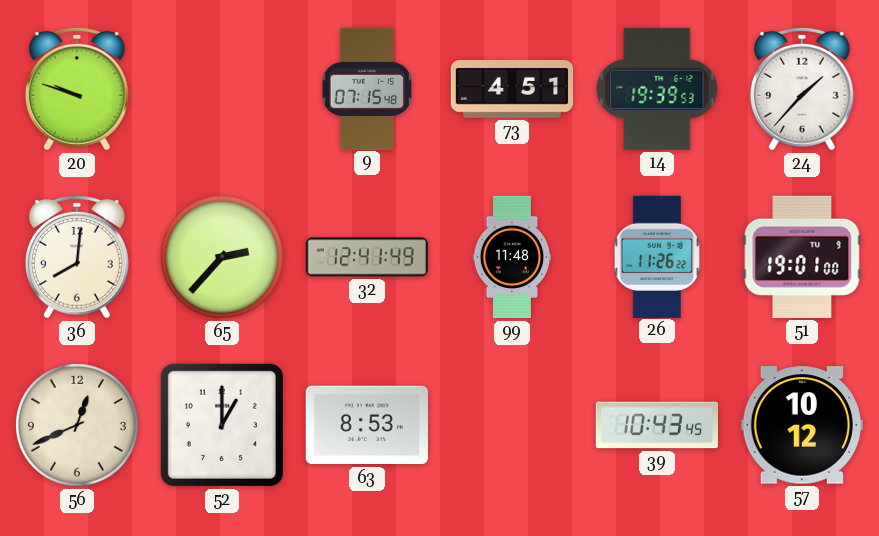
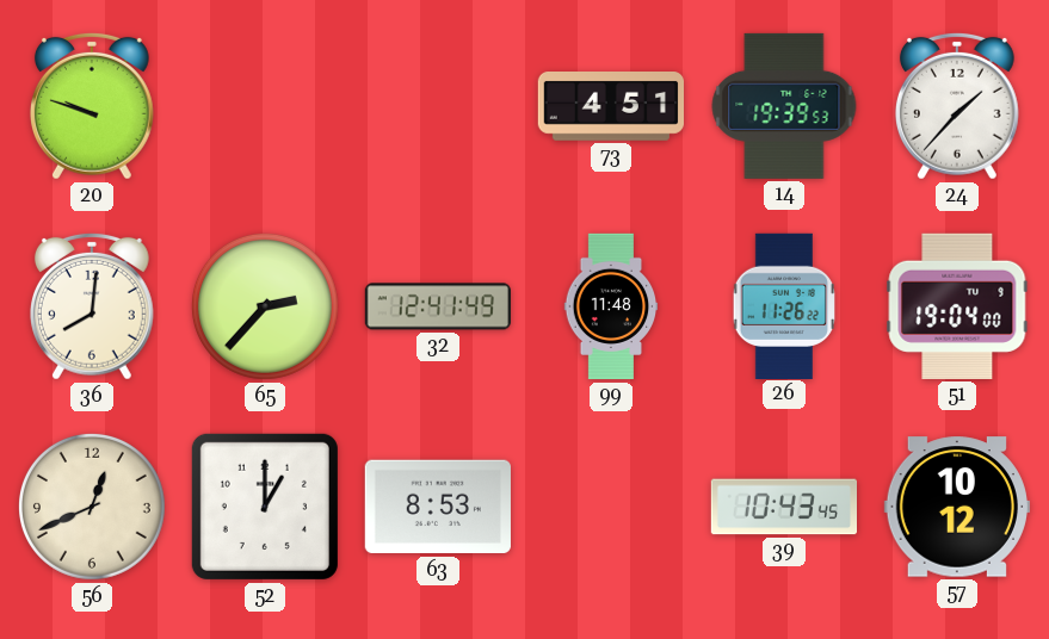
9: 07:15 -> none
51: 19:01 -> 19:04
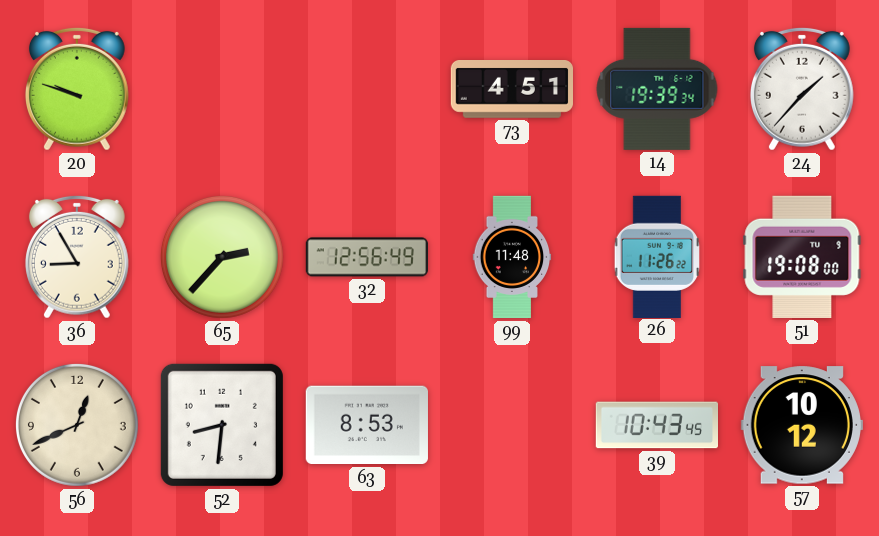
14: 19:39:53 -> 19:39:34
36: 8:01 -> 8:55
32: 12:41 -> 12:56
51: 19:04 -> 19:08
52: 1:00 -> 8:31
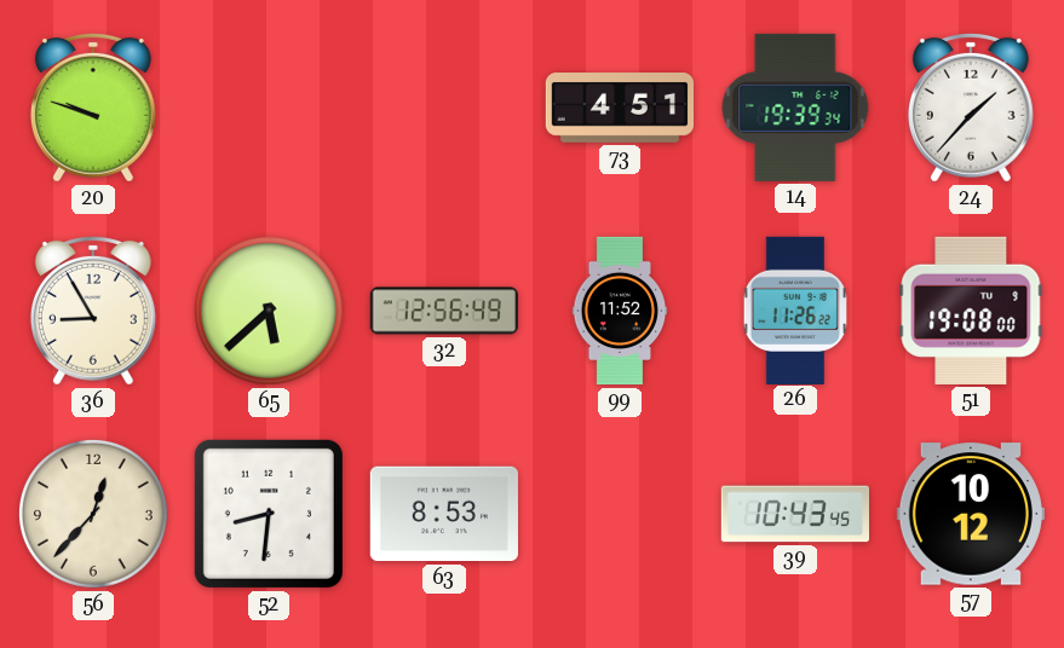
65: 2:37 -> 5:38
99: 11:48 -> 11:52
56: 12:41 -> 12:37
